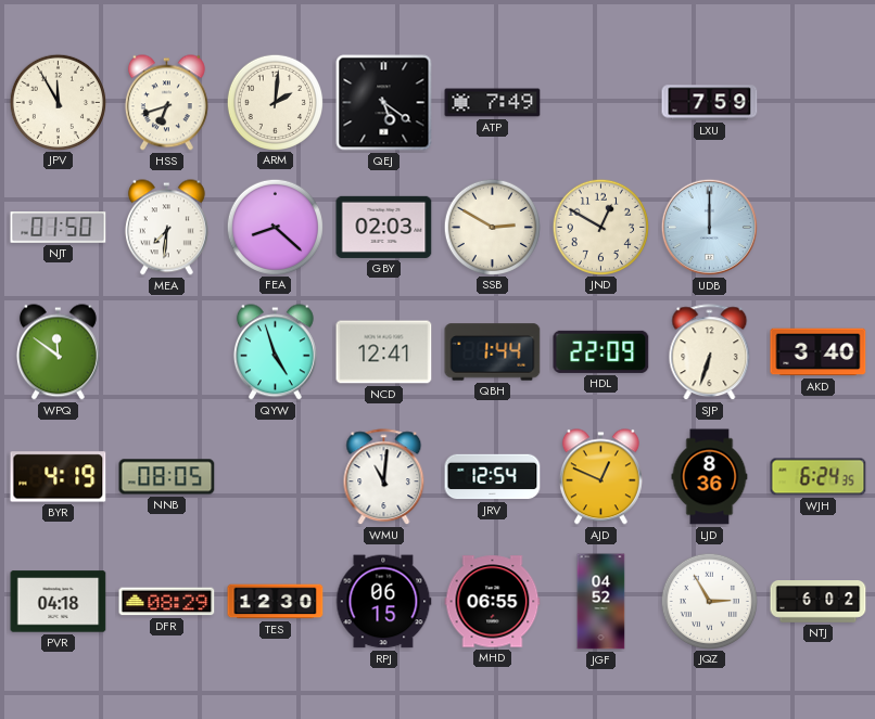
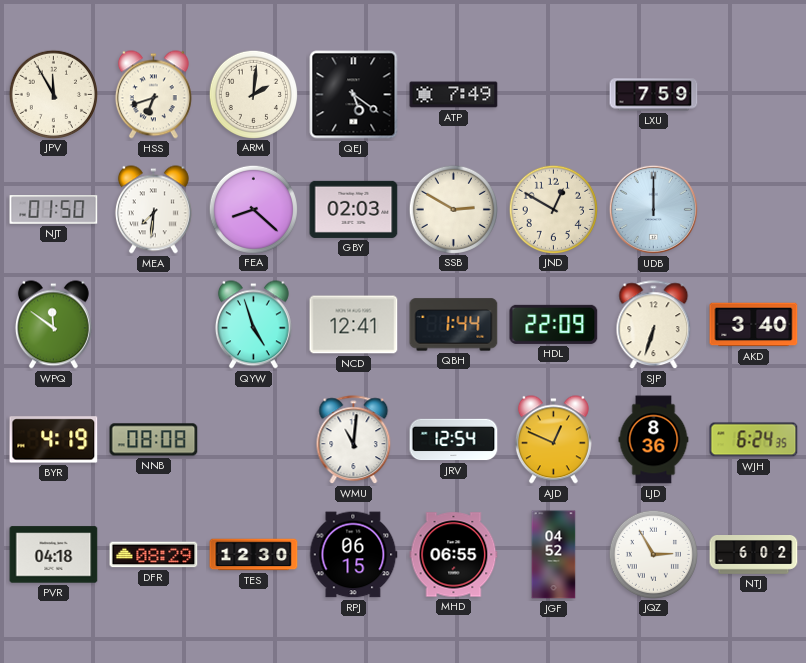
NNB: 08:05 -> 08:08
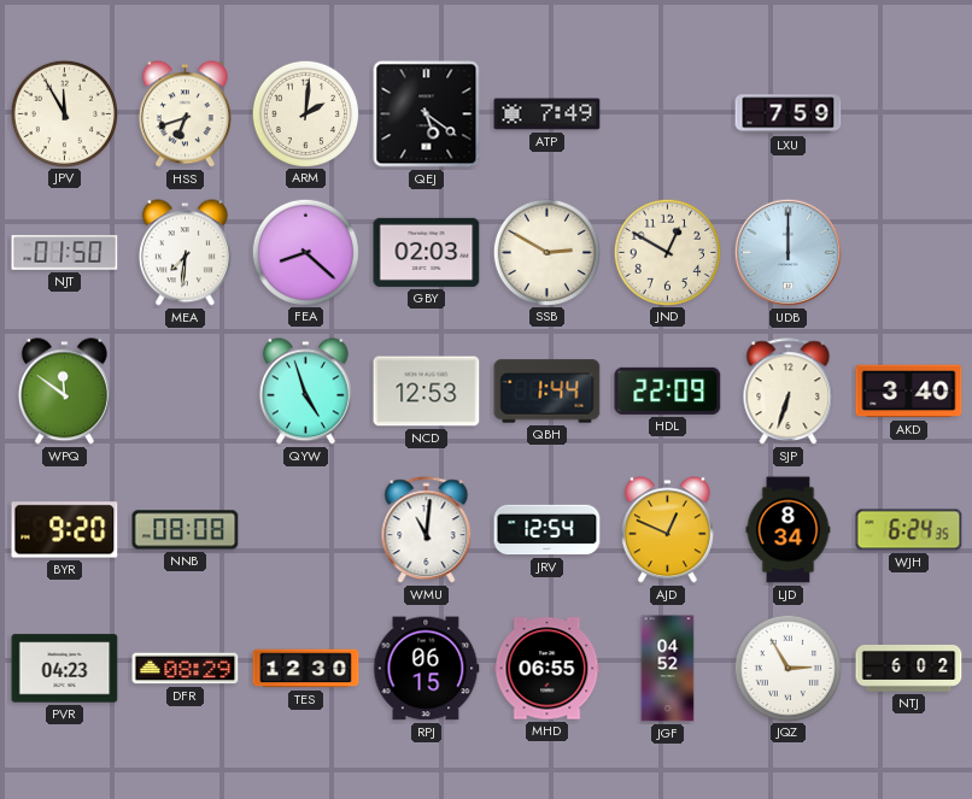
NCD: 12:41 -> 12:53
BYR: 4:19 -> 9:20
LJD: 8:36 -> 8:34
PVR: 04:18 -> 04:23
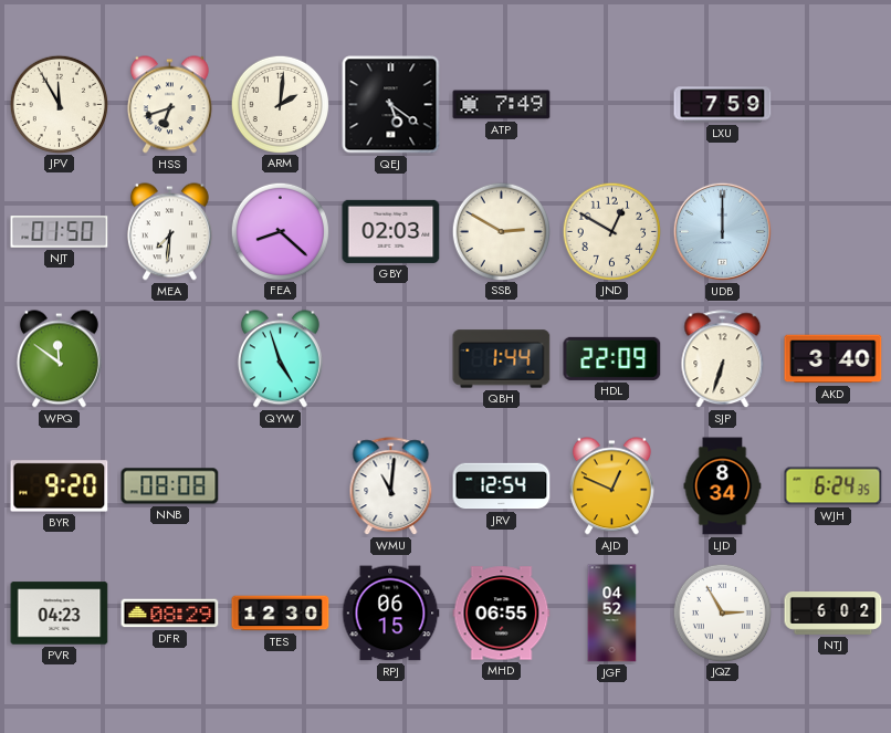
NCD: 12:53 -> none
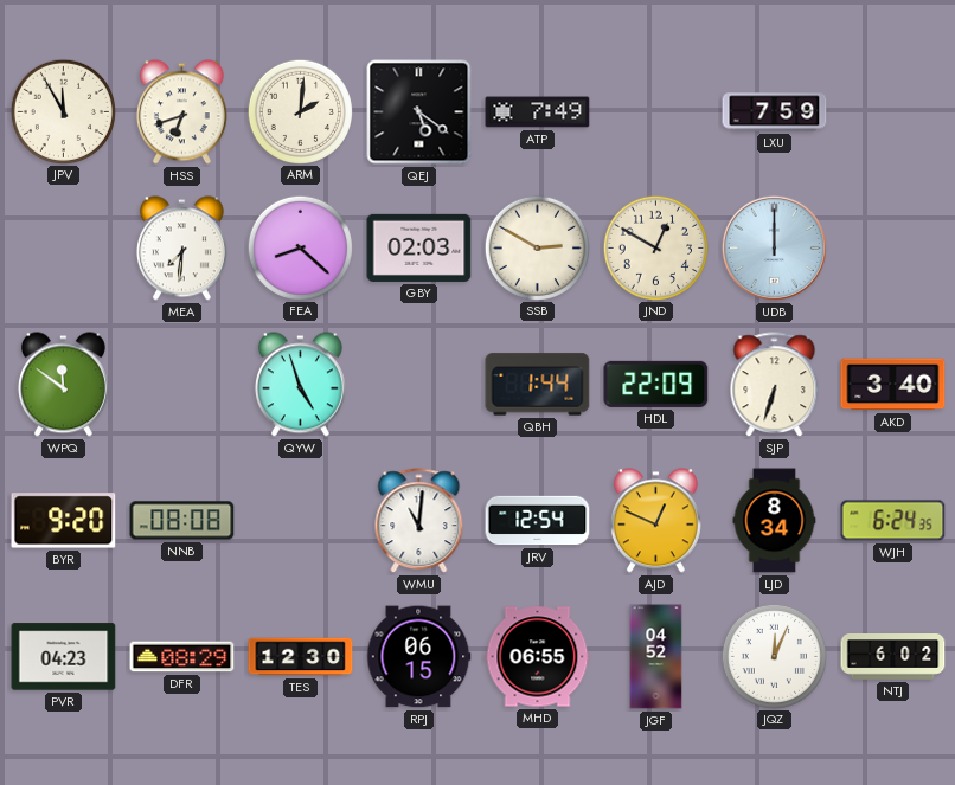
NJT: 01:50 -> none
JQZ: 2:55 -> 12:04
